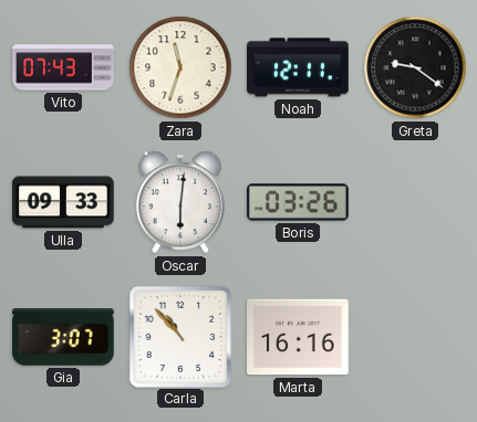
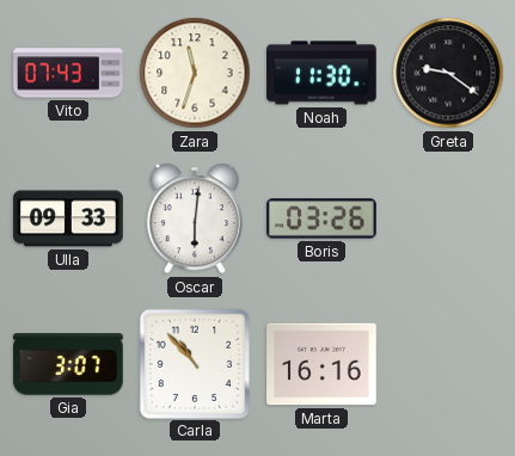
Noah: 12:11 -> 11:30
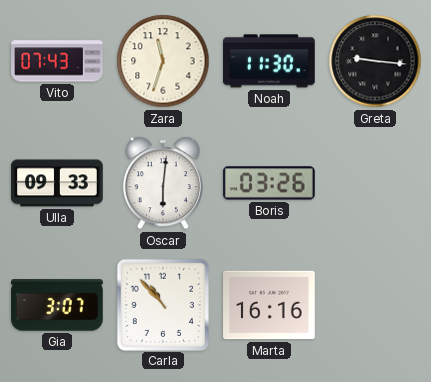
Greta: 9:21 -> 9:16
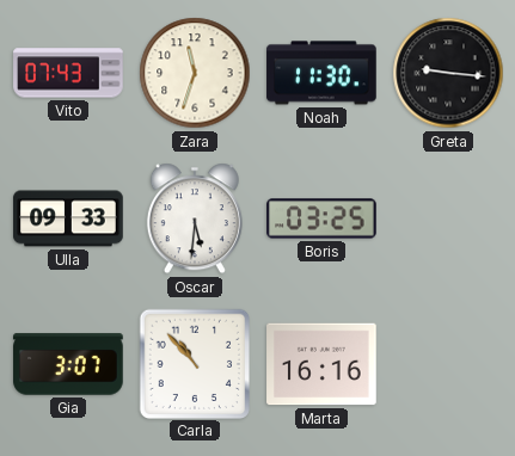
Oscar: 6:01 -> 5:31
Boris: 03:26 -> 03:25
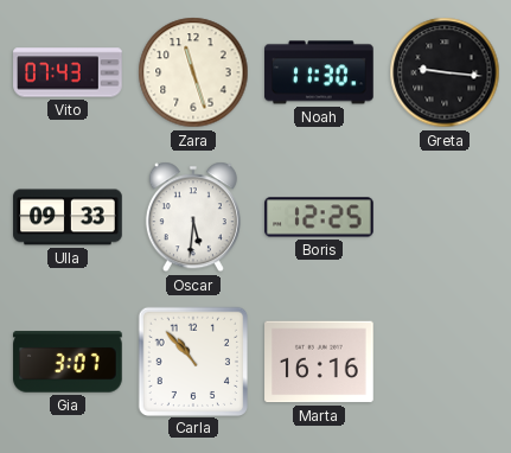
Zara: 11:33 -> 11:27
Boris: 03:25 -> 12:25
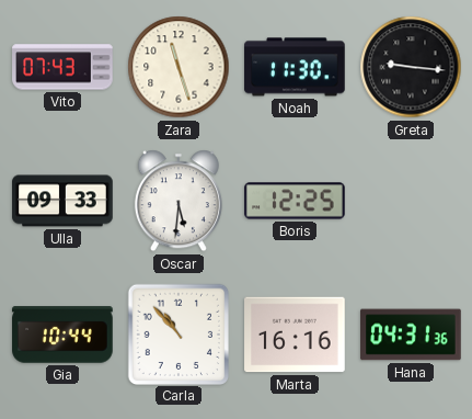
Gia: 3:07 -> 10:44
Hana: none -> 04:31
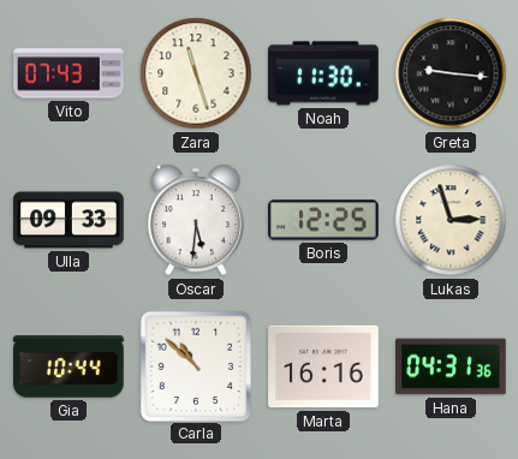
Lukas: none -> 2:57
Carla: 10:53 -> 10:52
